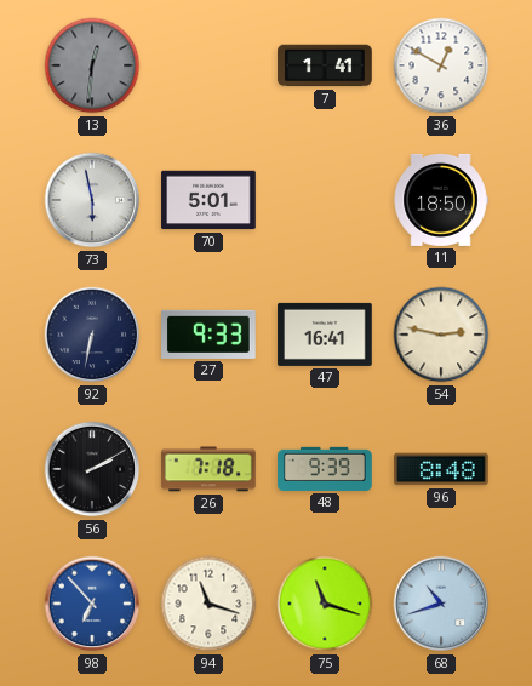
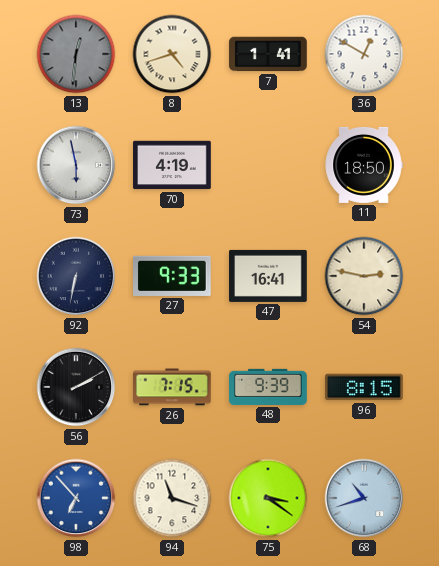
8: none -> 4:42
70: 5:01 -> 4:19
26: 7:18 -> 7:15
96: 8:48 -> 8:15
75: 11:18 -> 3:21
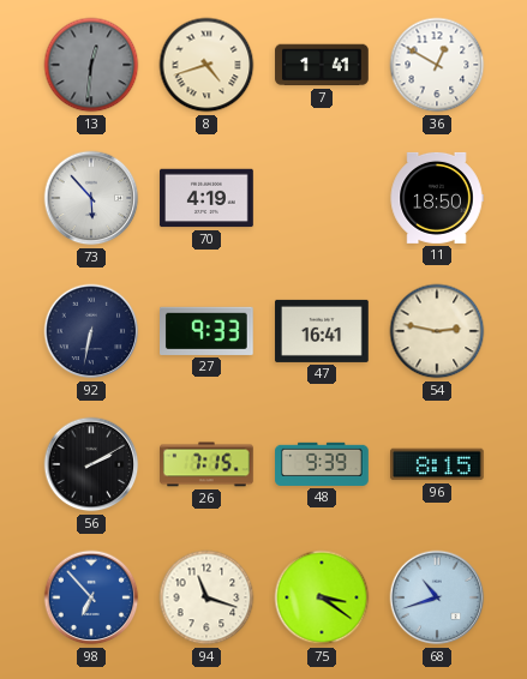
73: 5:58 -> 5:53
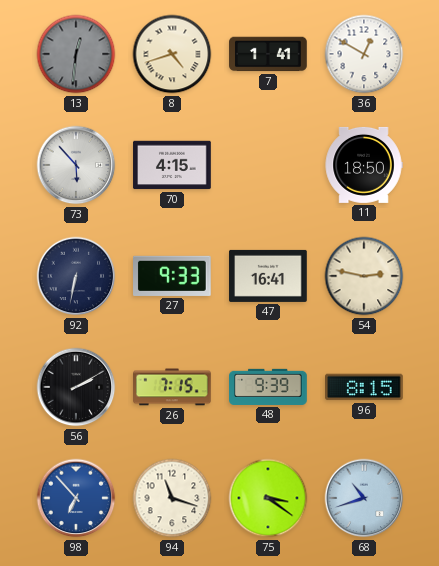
70: 4:19 -> 4:15
